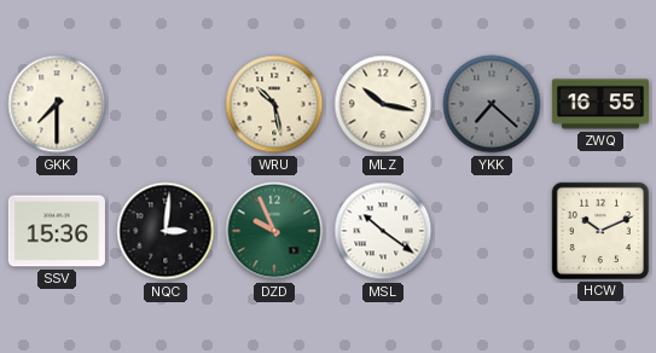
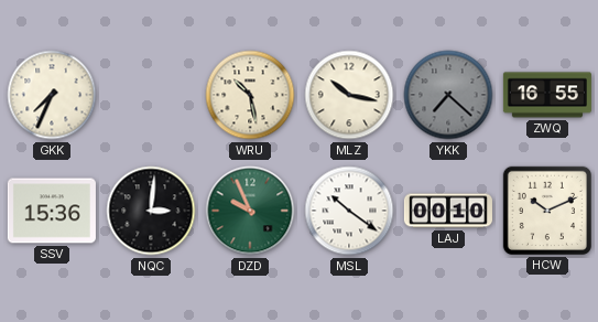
GKK: 7:30 -> 7:34
LAJ: none -> 00:10
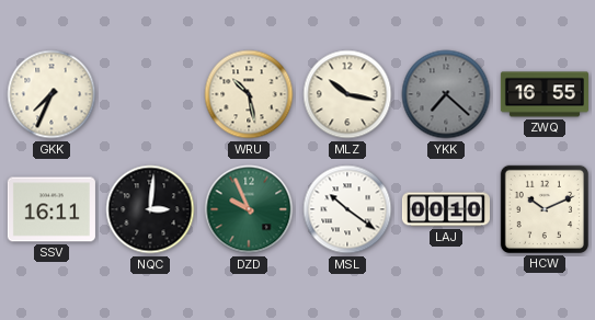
SSV: 15:36 -> 16:11
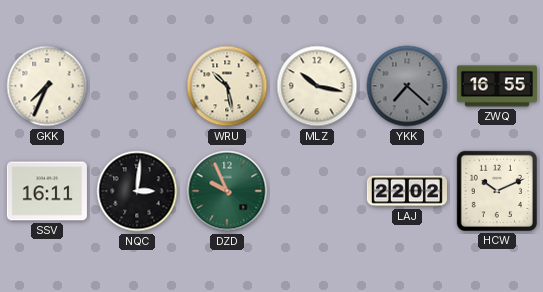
MSL: 10:21 -> none
LAJ: 00:10 -> 22:02
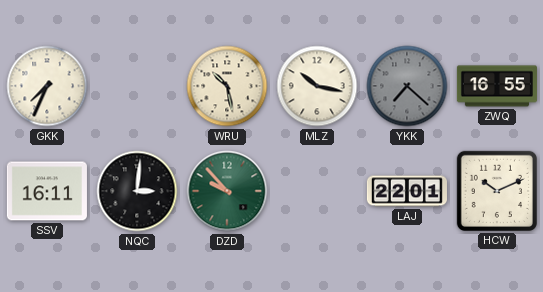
DZD: 9:56 -> 9:53
LAJ: 22:02 -> 22:01
